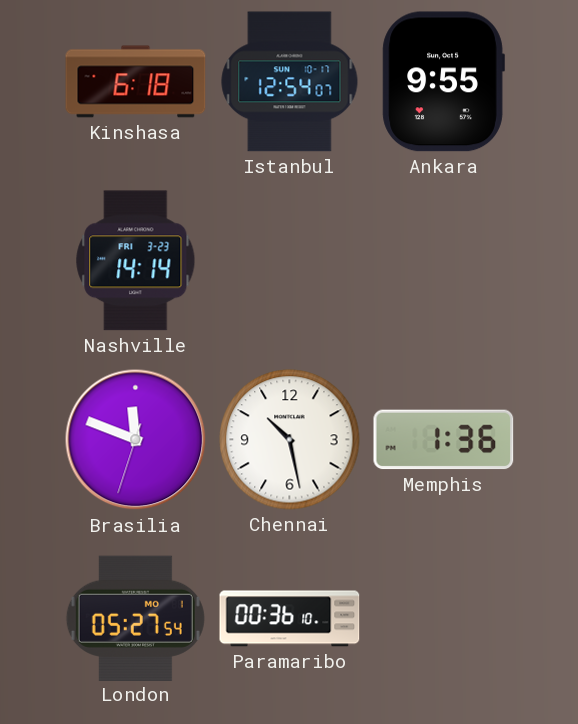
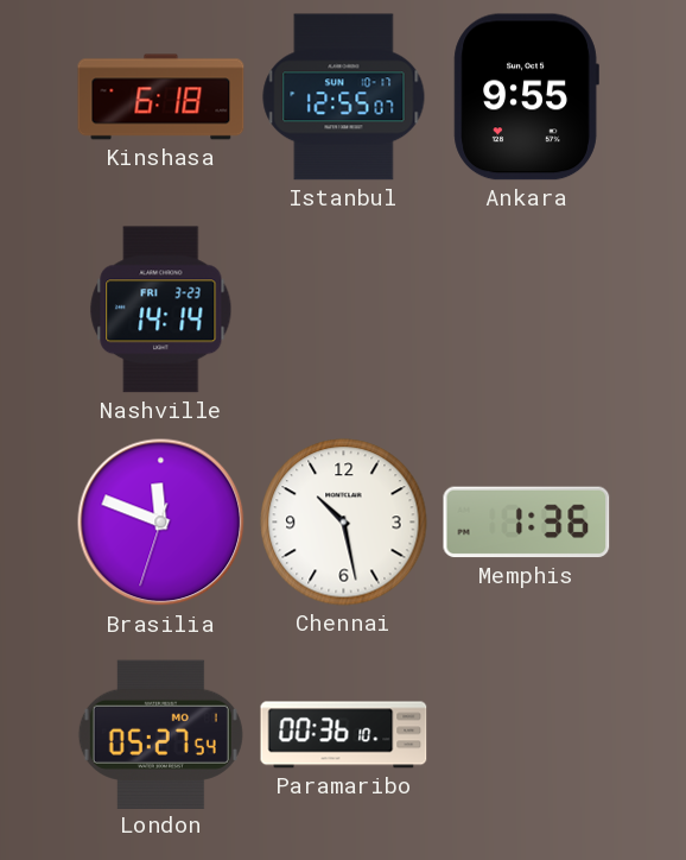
Istanbul: 12:54 -> 12:55
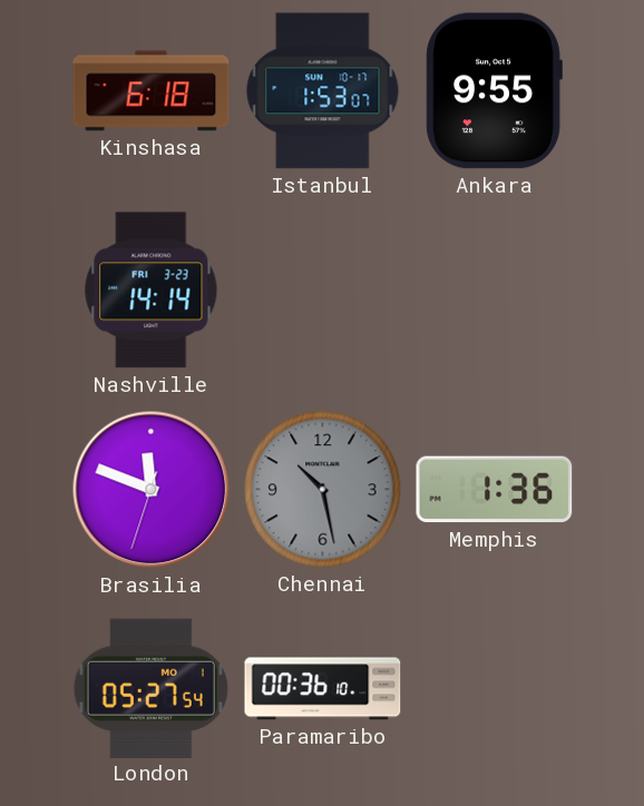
Istanbul: 12:55 -> 1:53
Chennai dial: white -> grey
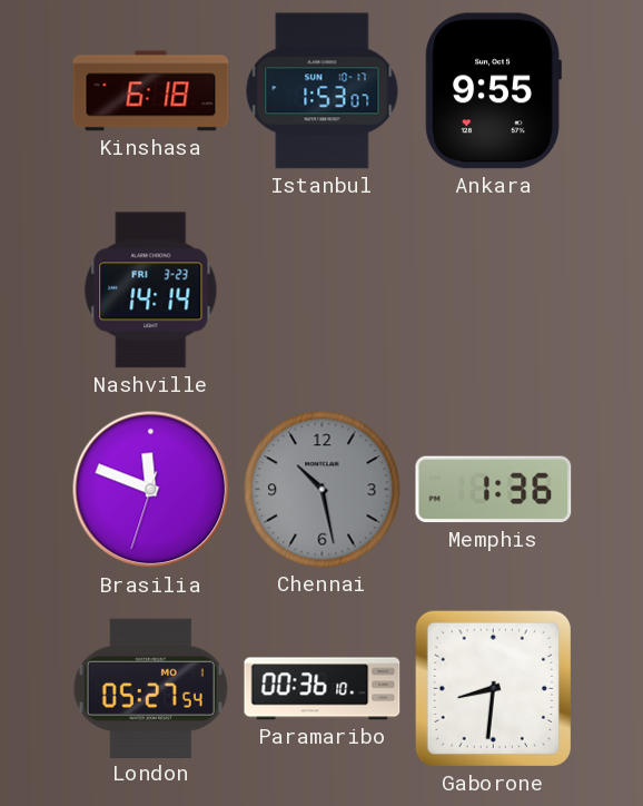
Gaborone: none -> 8:31
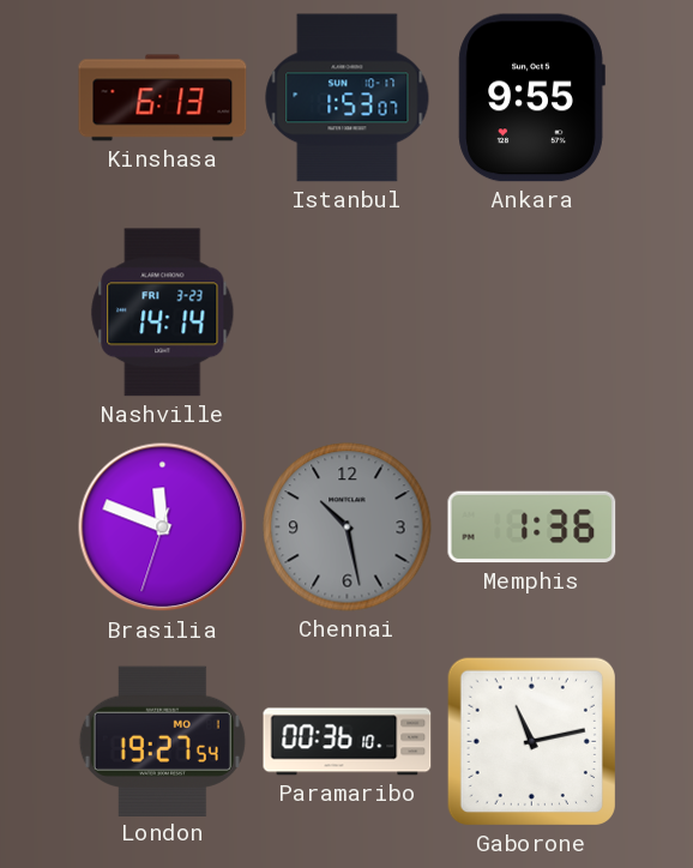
Kinshasa: 6:18 -> 6:13
London: 05:27 -> 19:27
Gaborone: 8:31 -> 11:13
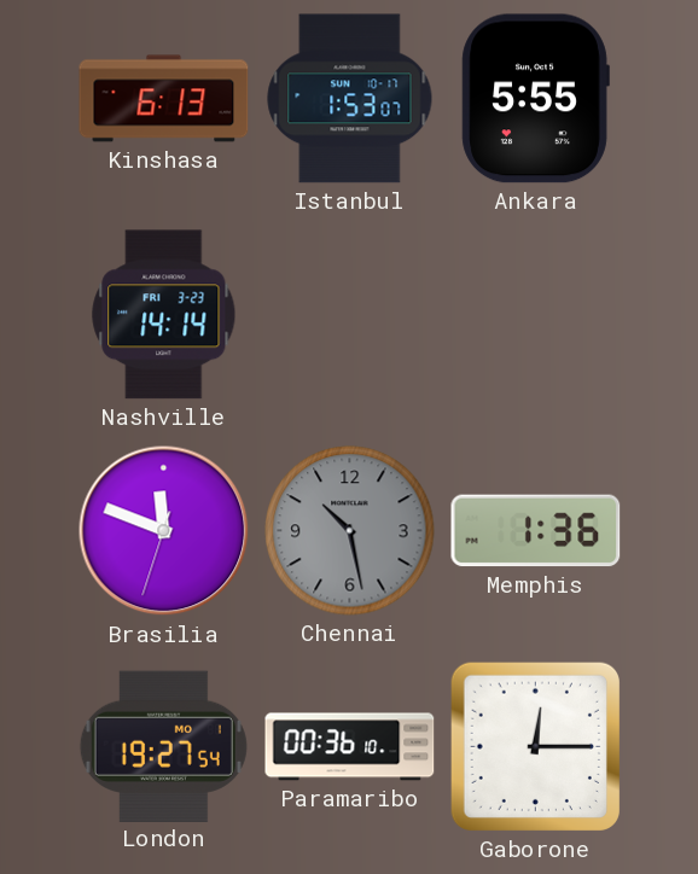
Ankara: 9:55 -> 5:55
Gaborone: 11:13 -> 12:15
